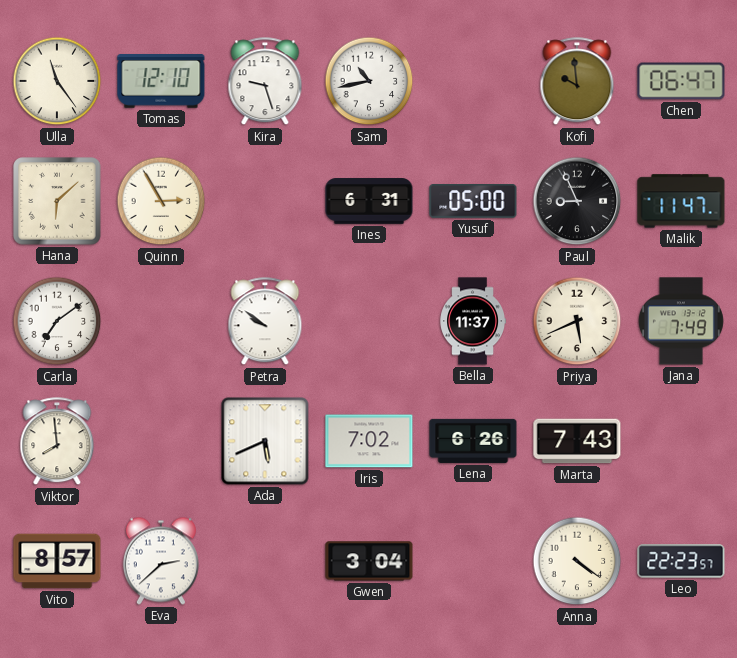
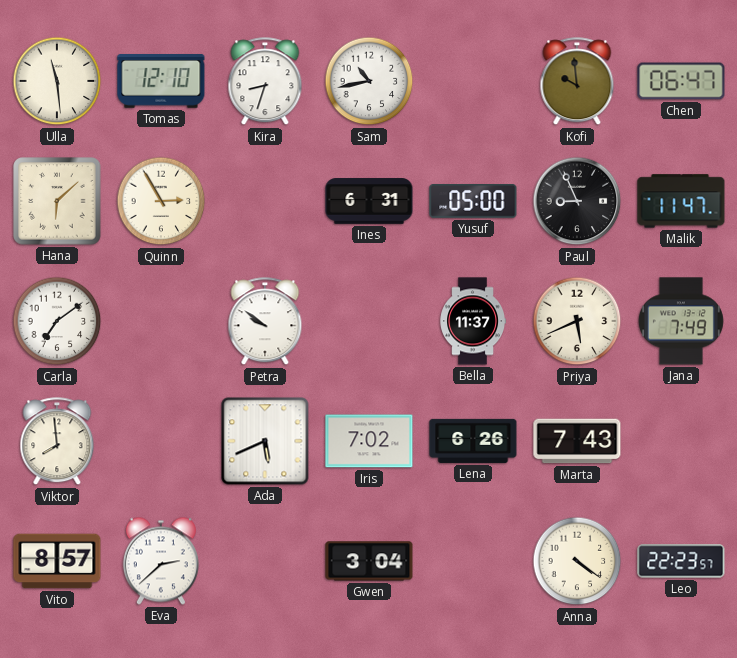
Ulla: 11:24 -> 11:29
Kira: 9:27 -> 8:33
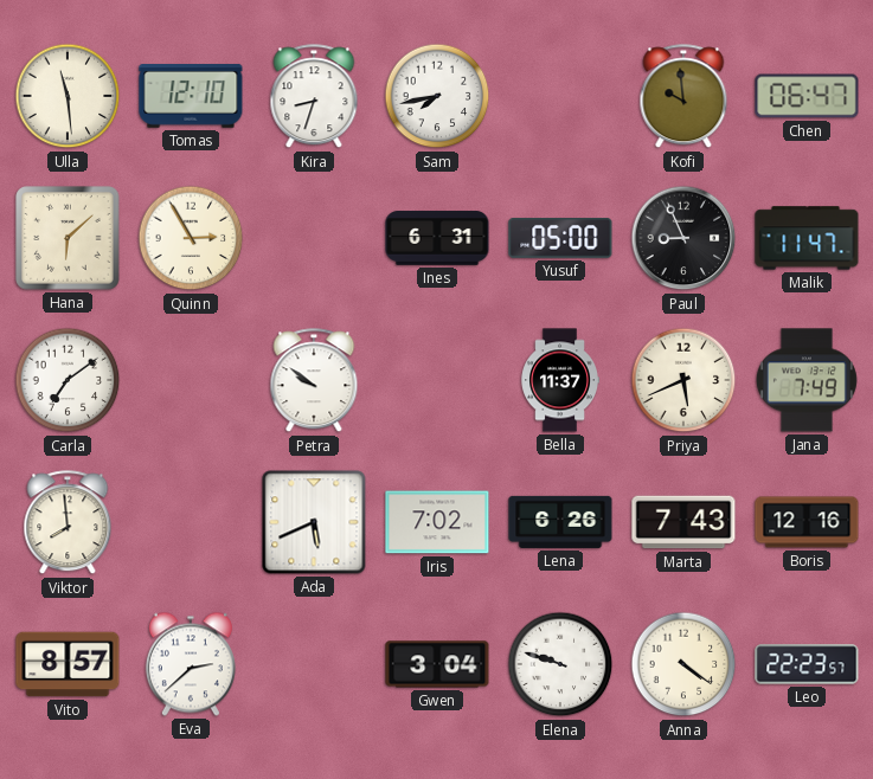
Sam: 10:43 -> 7:43
Boris: none -> 12:16
Elena: none -> 9:48
